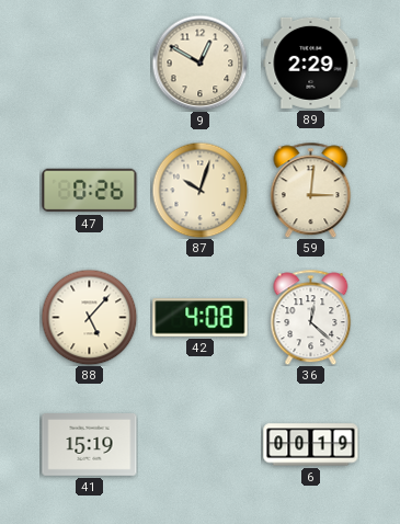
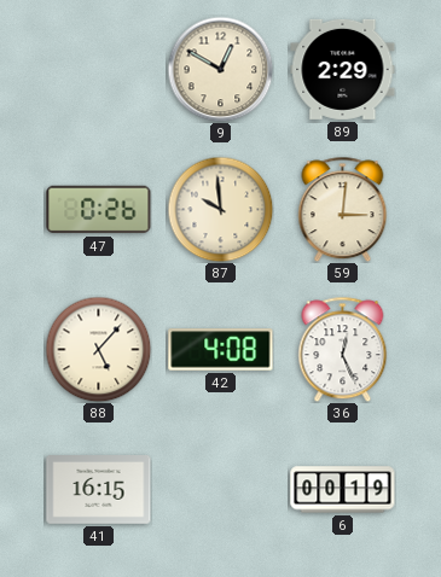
87: 10:03 -> 9:59
36: 12:22 -> 12:26
41: 15:19 -> 16:15
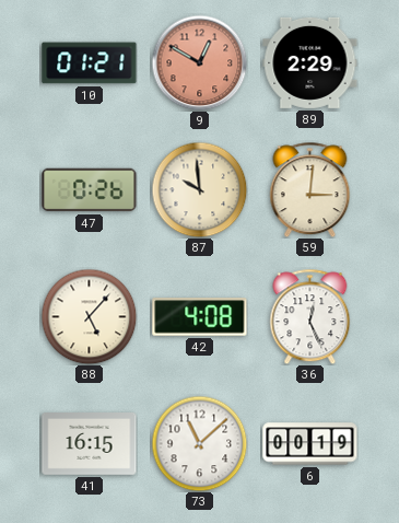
10: none -> 01:21
9 dial: cream -> salmon
73: none -> 11:08
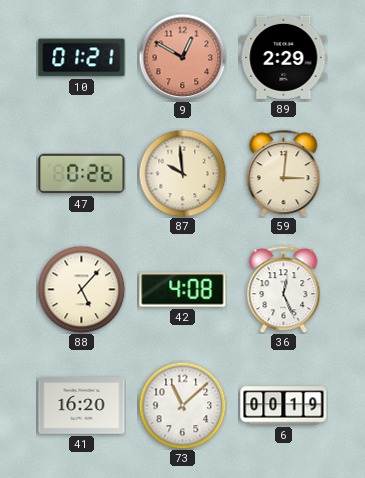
41: 16:15 -> 16:20
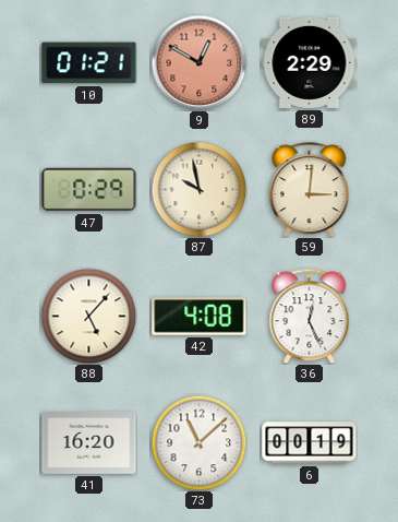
47: 0:26 -> 0:29
87: 9:59 -> 9:58
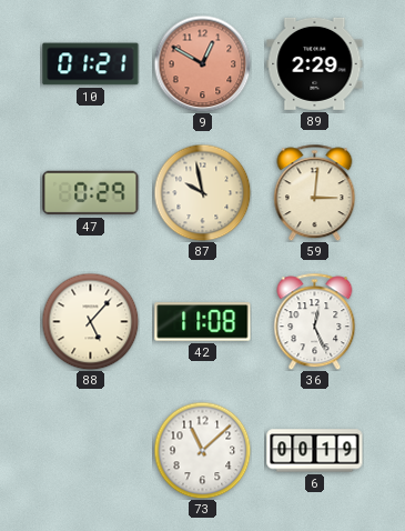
42: 4:08 -> 11:08
41: 16:20 -> none
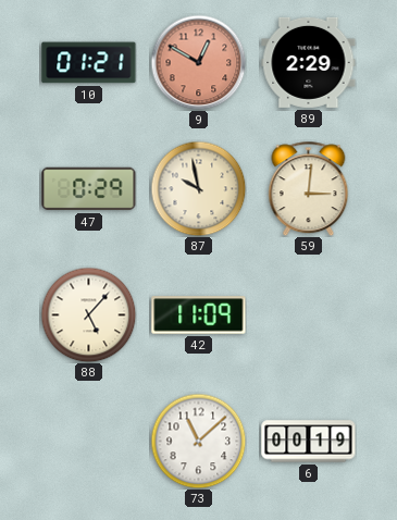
42: 11:08 -> 11:09
36: 12:26 -> none
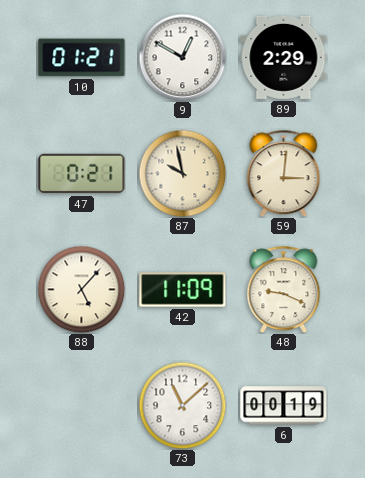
9 dial: salmon -> white
47: 0:29 -> 0:21
48: none -> 9:19
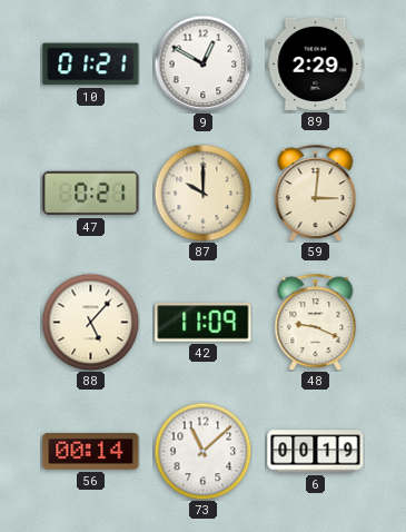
87: 9:58 -> 10:00
56: none -> 00:14
